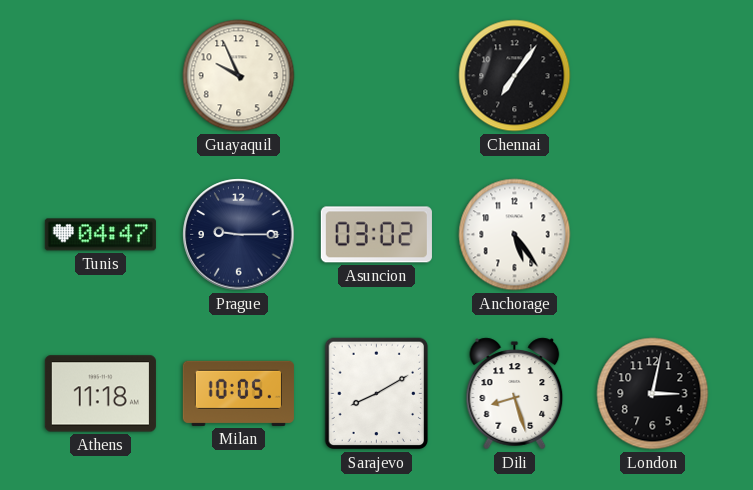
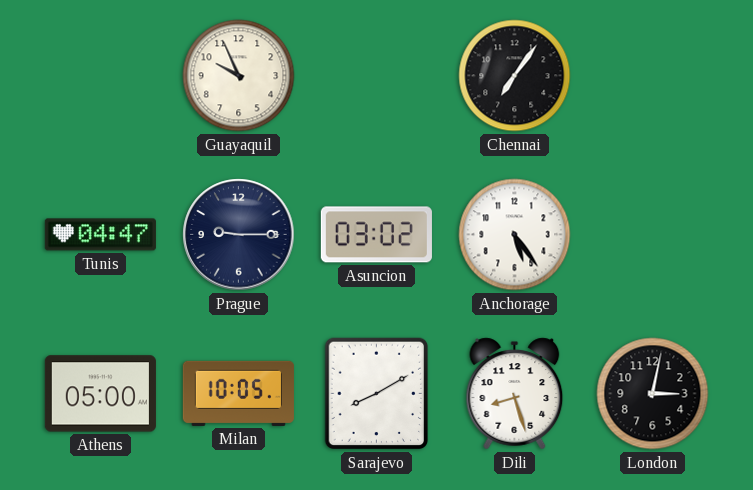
Athens: 11:18 -> 05:00
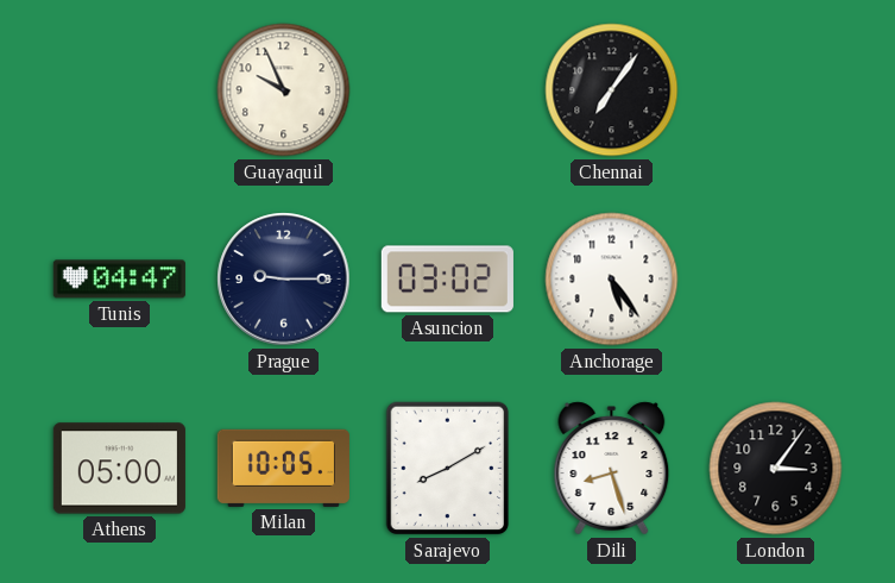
London: 3:02 -> 3:06
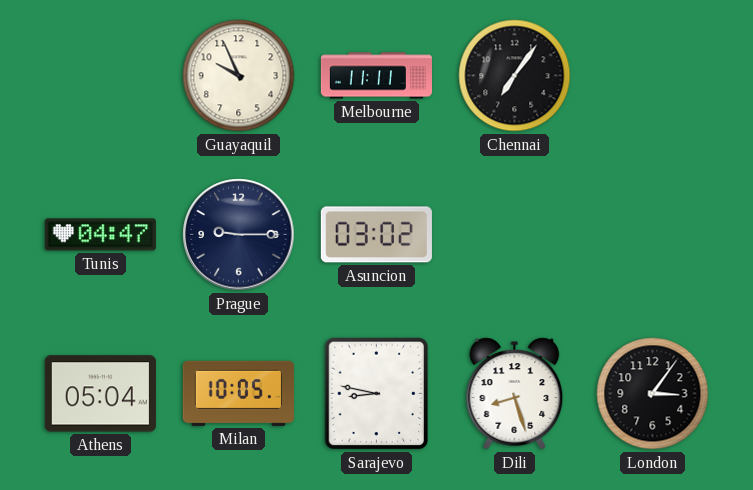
Melbourne: none -> 11:11
Anchorage: 5:24 -> none
Athens: 05:00 -> 05:04
Sarajevo: 8:10 -> 8:47
